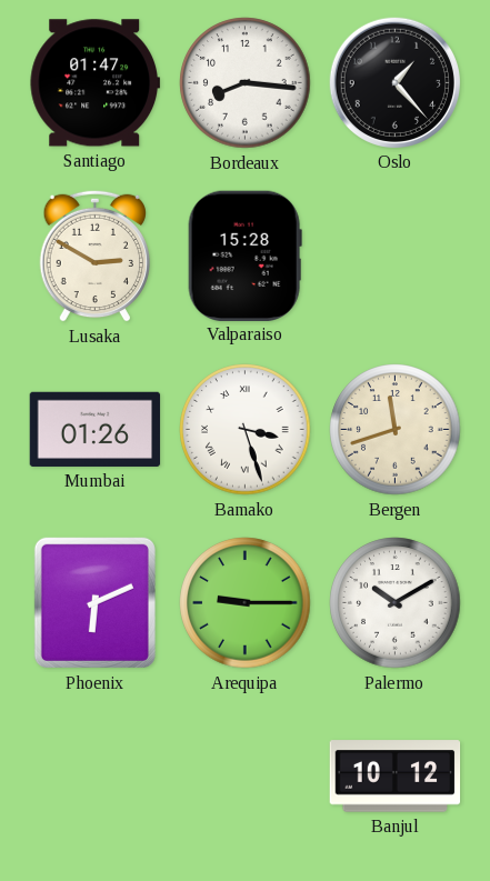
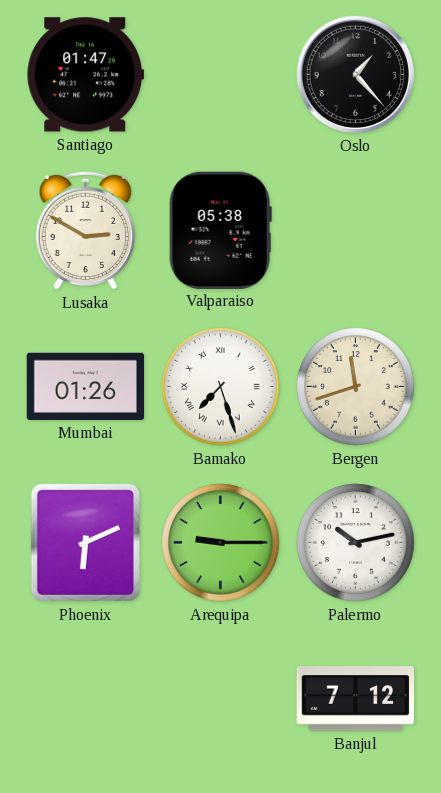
Bordeaux: 8:16 -> none
Valparaiso: 15:28 -> 05:38
Bamako: 3:27 -> 7:27
Palermo: 10:10 -> 10:13
Banjul: 10:12 -> 7:12
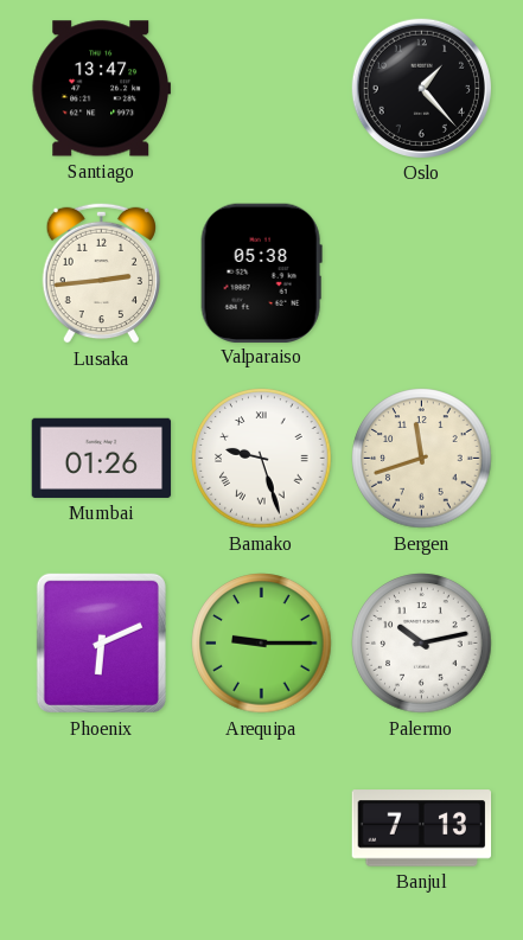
Santiago: 01:47 -> 13:47
Lusaka: 2:50 -> 2:44
Bamako: 7:27 -> 9:27
Banjul: 7:12 -> 7:13
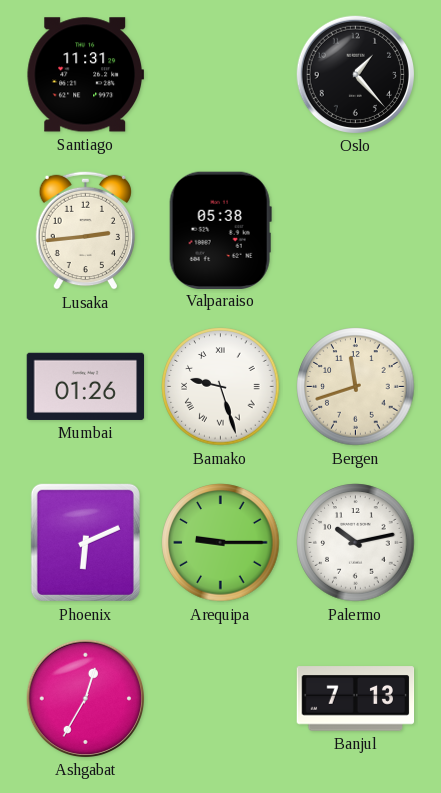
Santiago: 13:47 -> 11:31
Ashgabat: none -> 12:35
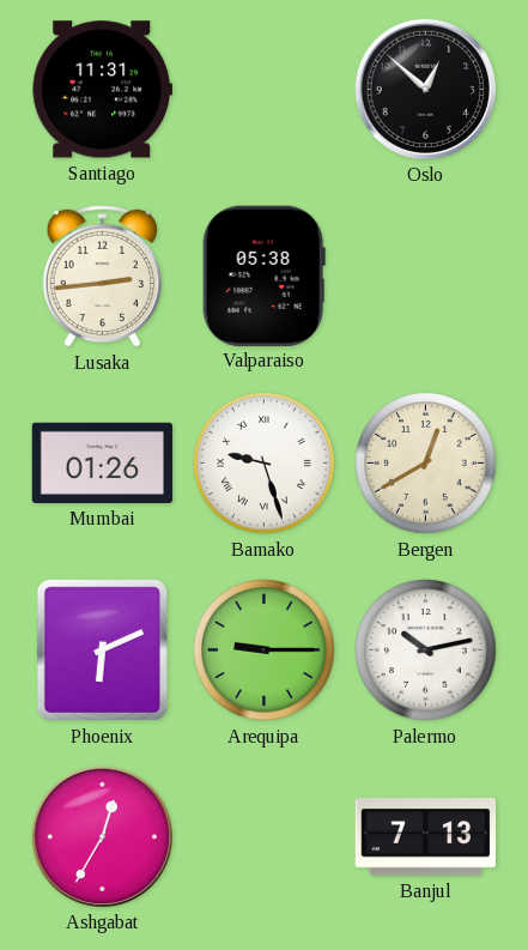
Oslo: 1:23 -> 12:52
Bergen: 11:42 -> 12:40
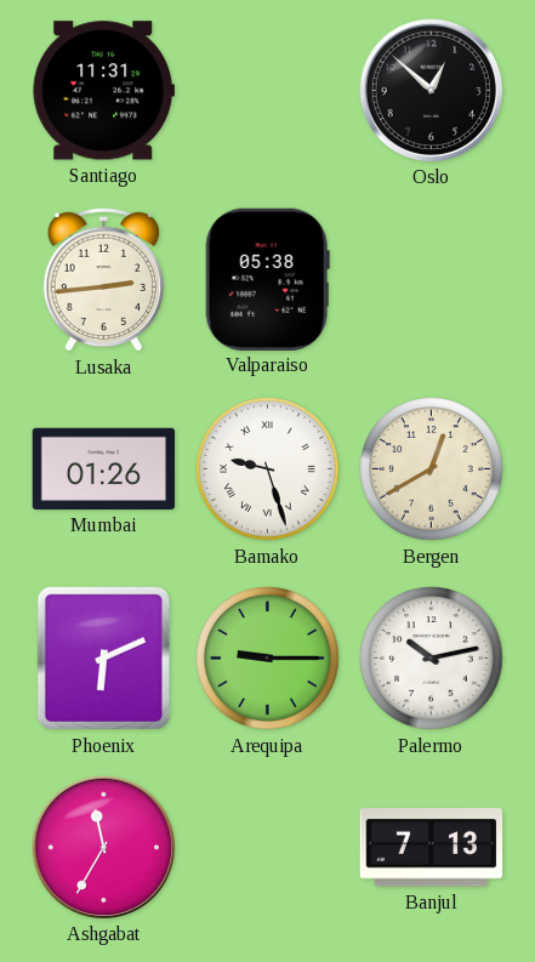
Ashgabat: 12:35 -> 11:35
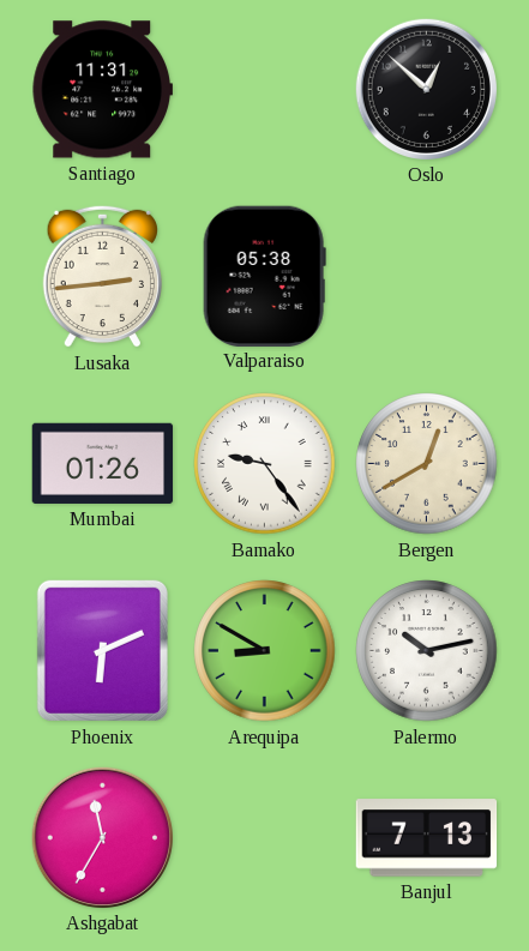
Bamako: 9:27 -> 9:24
Arequipa: 9:15 -> 8:50
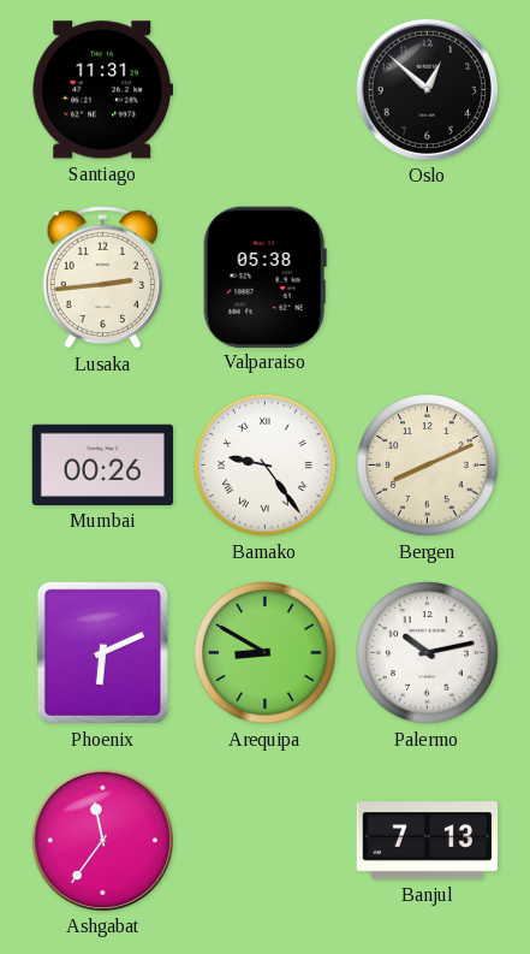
Mumbai: 01:26 -> 00:26
Bergen: 12:40 -> 8:11
Ashgabat: 11:35 -> 11:36
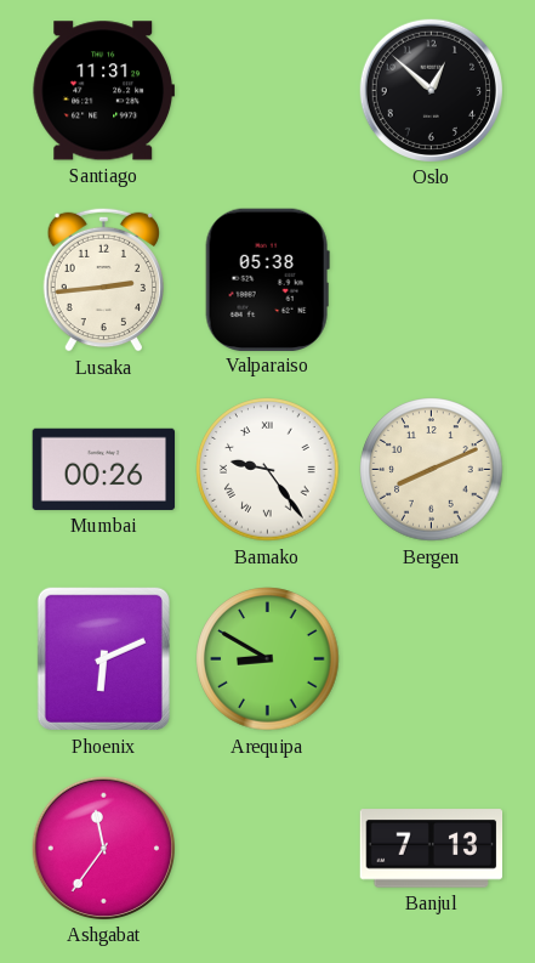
Palermo: 10:13 -> none
